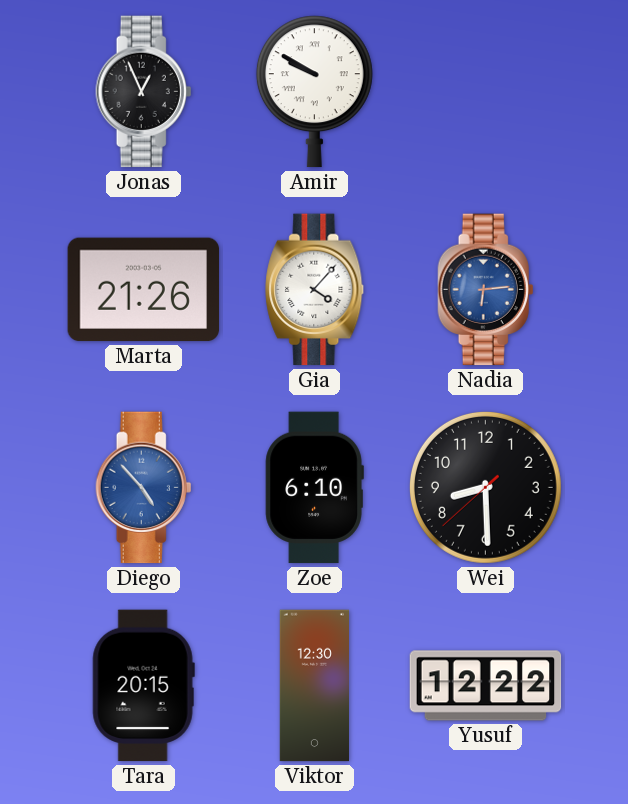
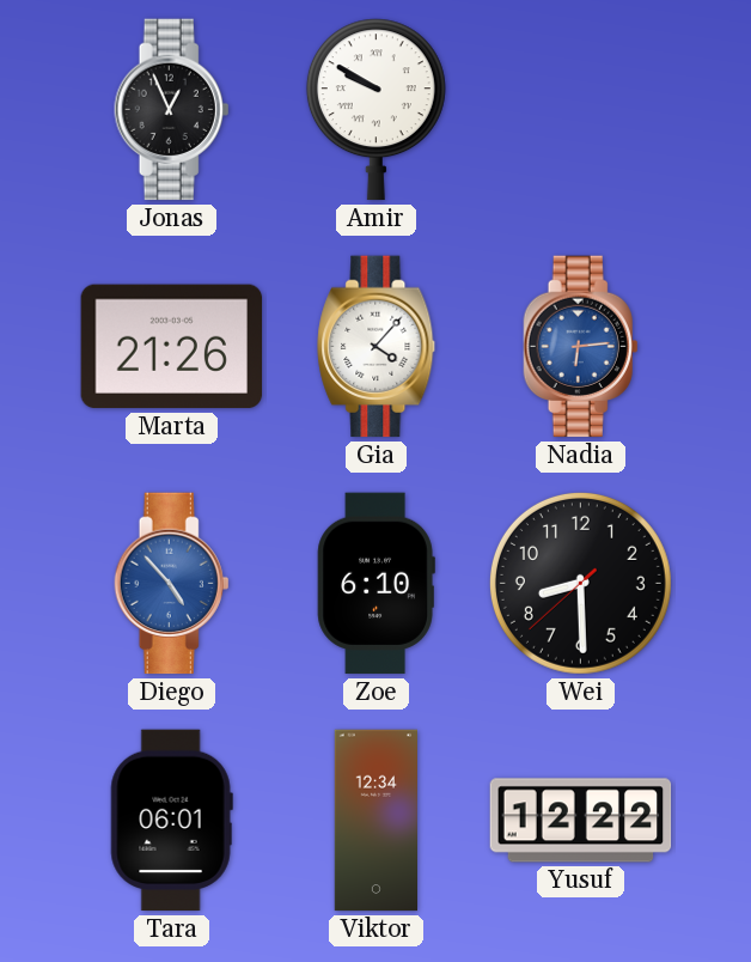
Tara: 20:15 -> 06:01
Viktor: 12:30 -> 12:34
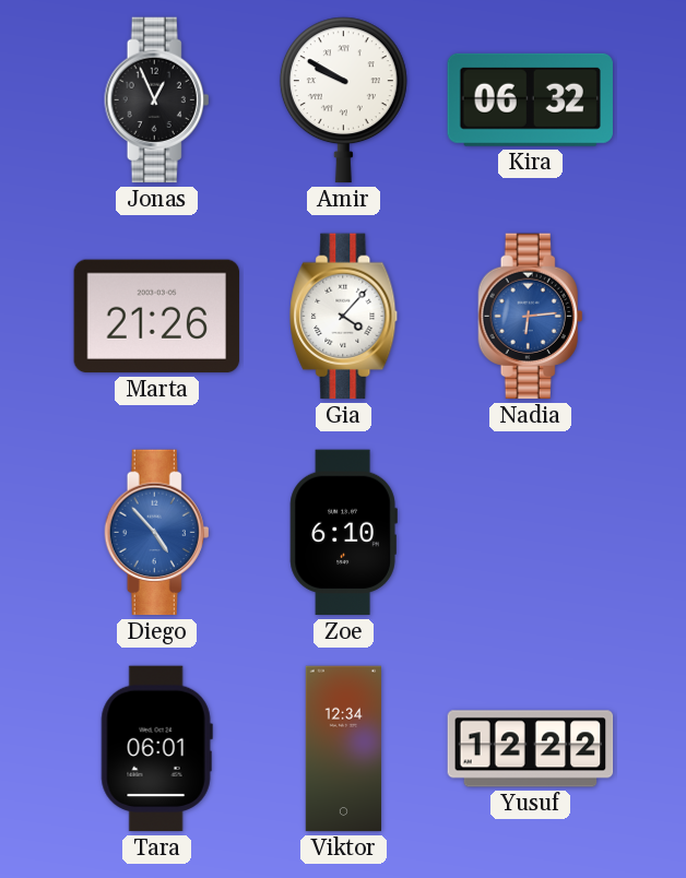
Kira: none -> 06:32
Wei: 8:29 -> none
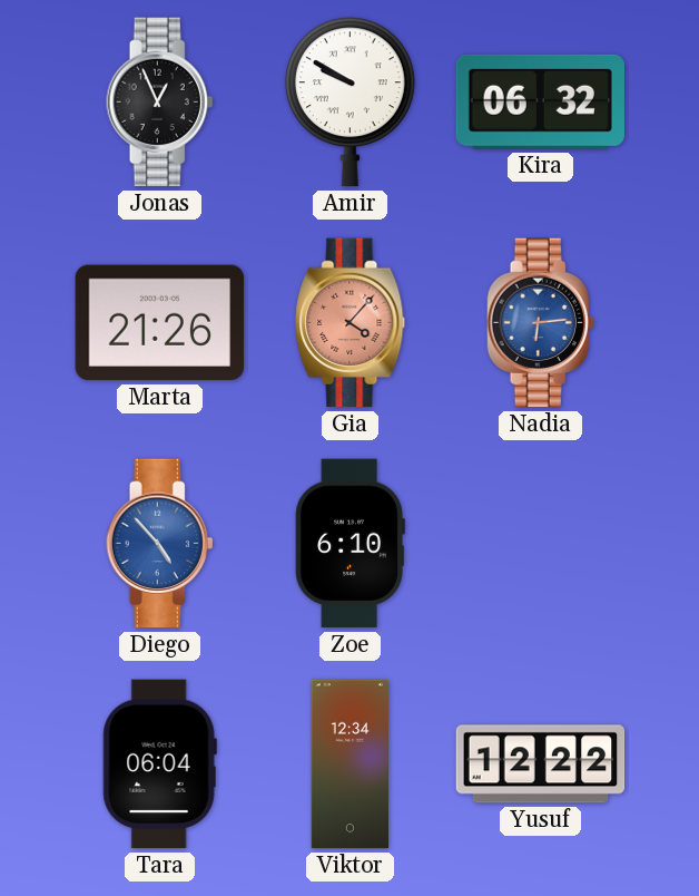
Gia dial: white -> salmon
Tara: 06:01 -> 06:04
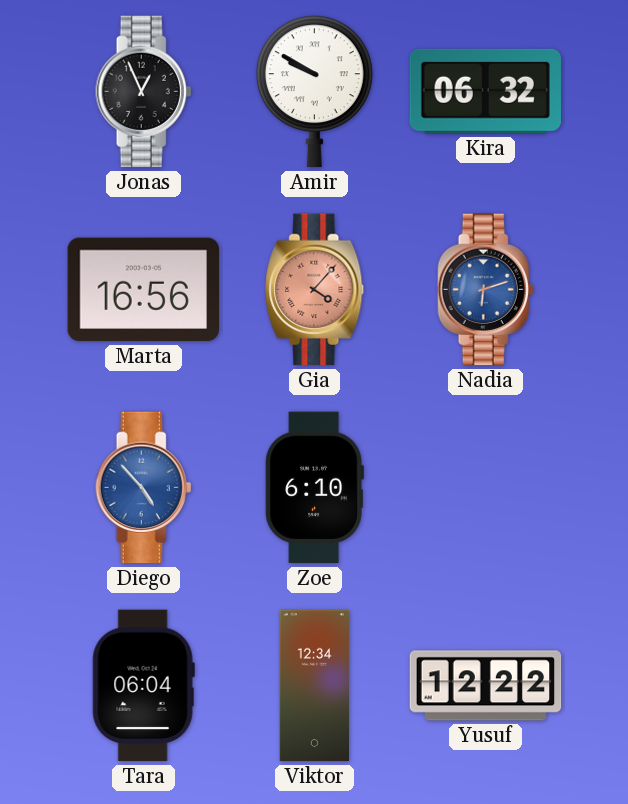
Marta: 21:26 -> 16:56
Nadia: 6:14 -> 6:12
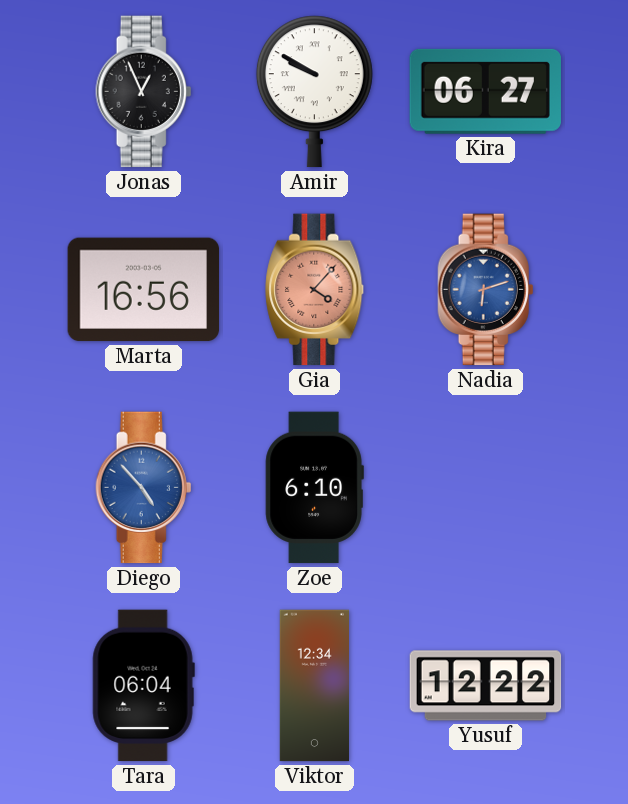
Kira: 06:32 -> 06:27
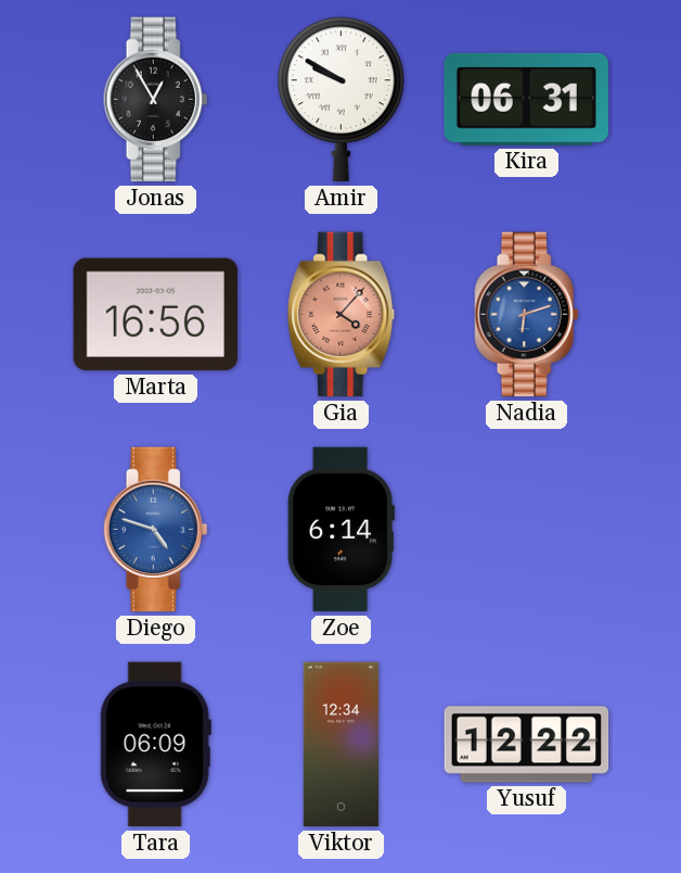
Jonas: 12:56 -> 12:55
Kira: 06:27 -> 06:31
Diego: 4:53 -> 4:48
Zoe: 6:10 -> 6:14
Tara: 06:04 -> 06:09
